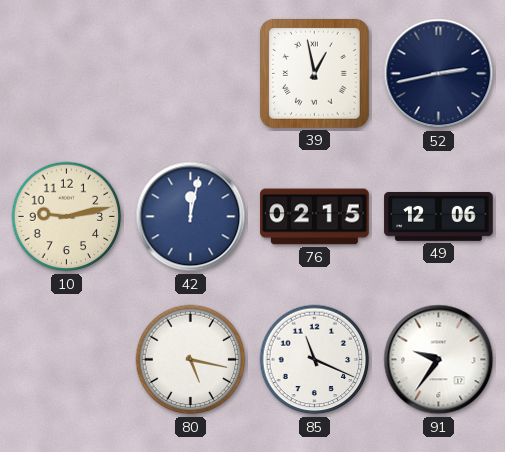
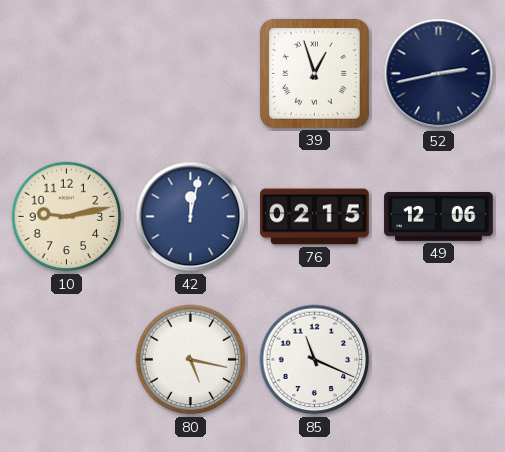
39: 12:58 -> 12:57
91: 9:36 -> none
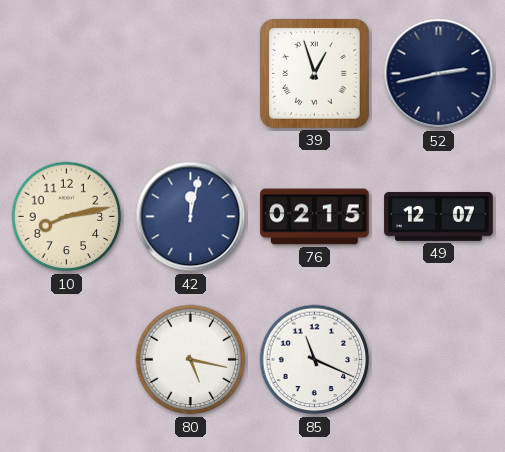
10: 9:13 -> 8:13
49: 12:06 -> 12:07
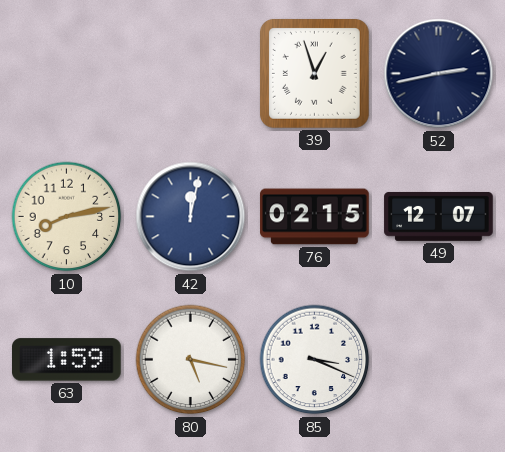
63: none -> 1:59
85: 11:19 -> 3:19
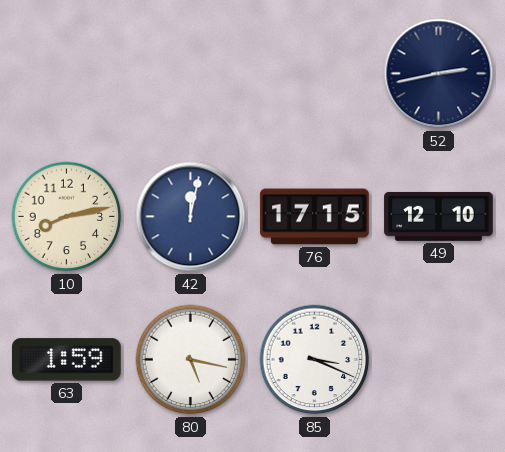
39: 12:57 -> none
76: 02:15 -> 17:15
49: 12:07 -> 12:10
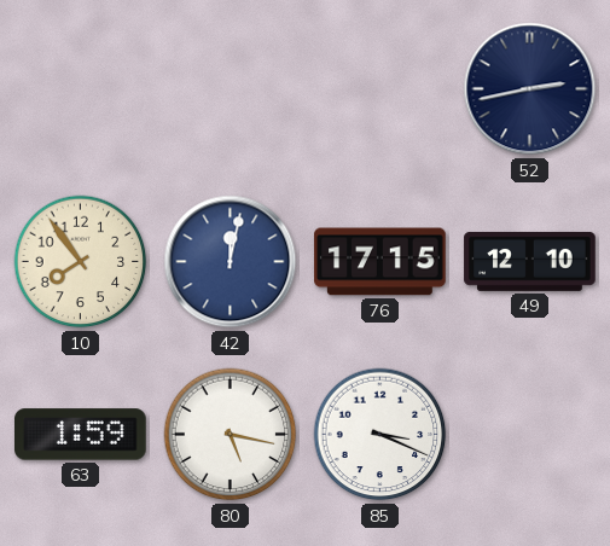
10: 8:13 -> 7:54
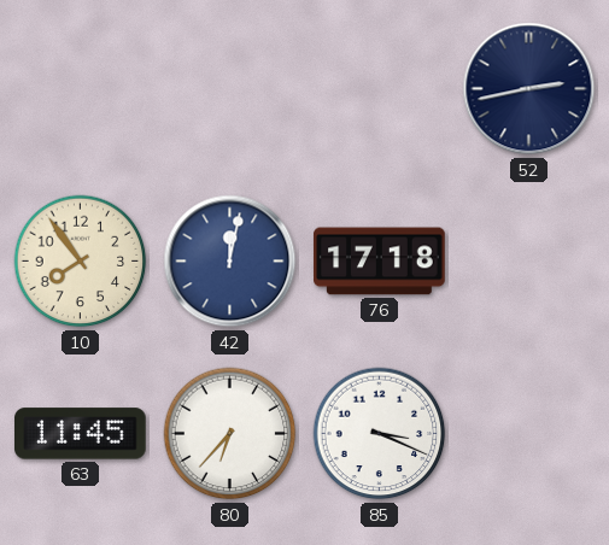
76: 17:15 -> 17:18
49: 12:10 -> none
63: 1:59 -> 11:45
80: 5:17 -> 6:37
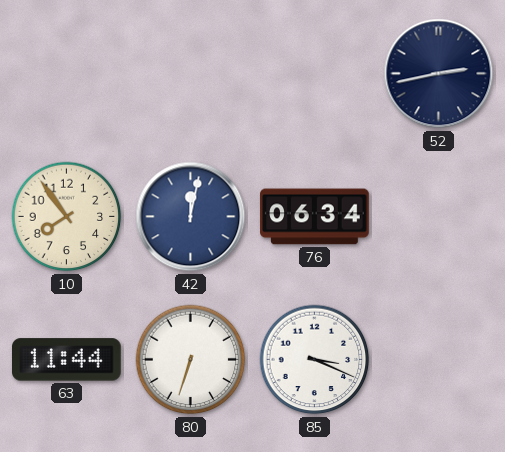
76: 17:18 -> 06:34
63: 11:45 -> 11:44
80: 6:37 -> 6:33
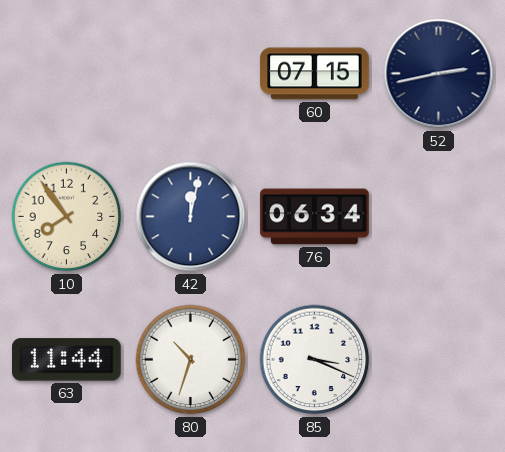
60: none -> 07:15
80: 6:33 -> 10:33
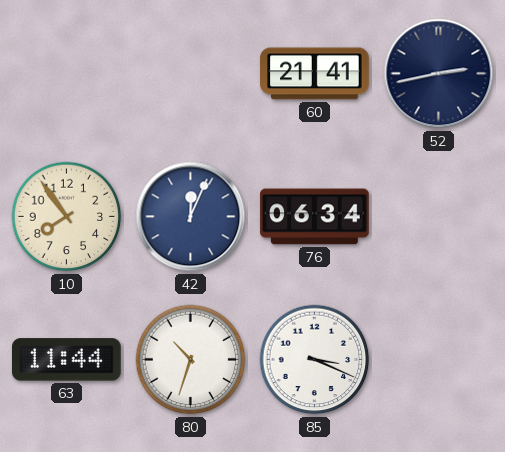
60: 07:15 -> 21:41
42: 12:02 -> 12:04
